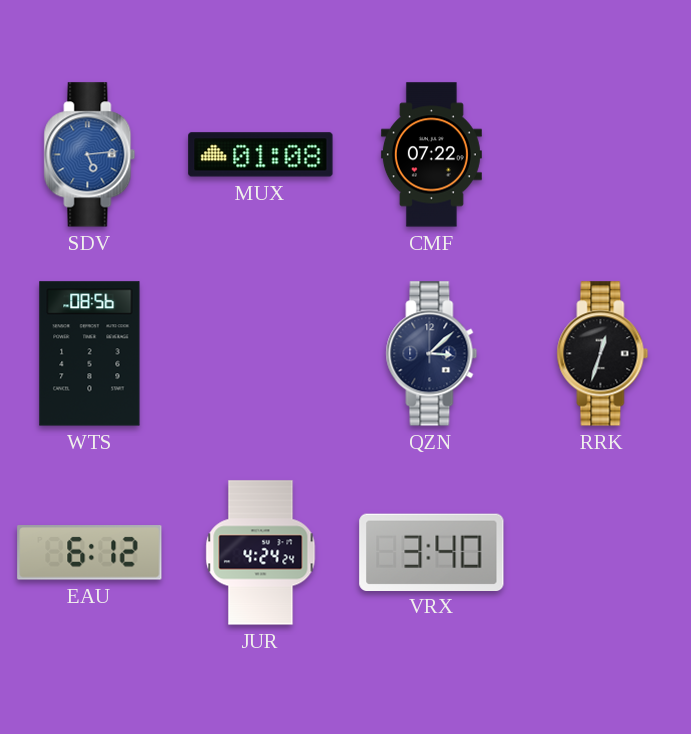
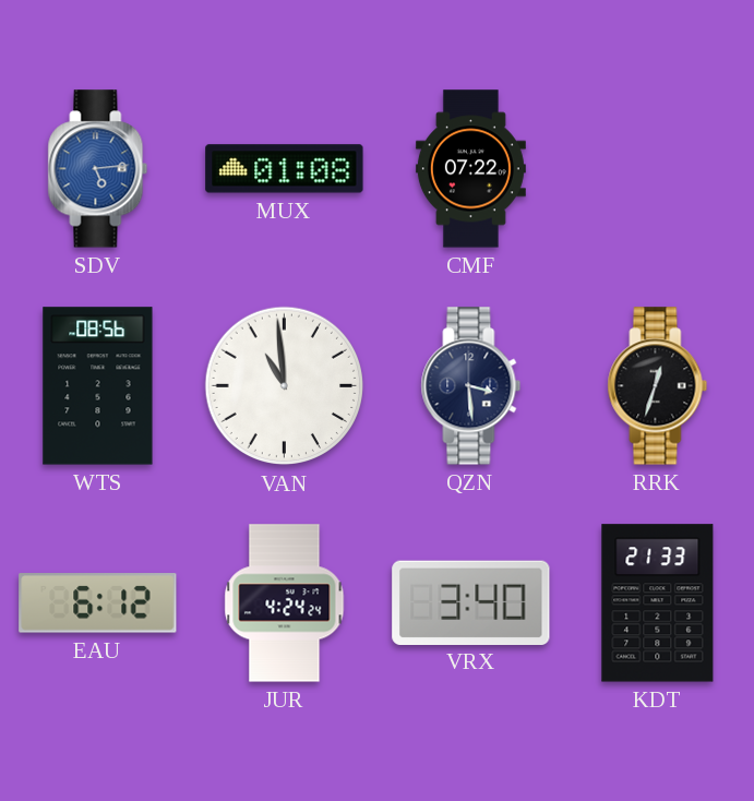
VAN: none -> 10:59
QZN: 3:08 -> 3:29
KDT: none -> 21:33
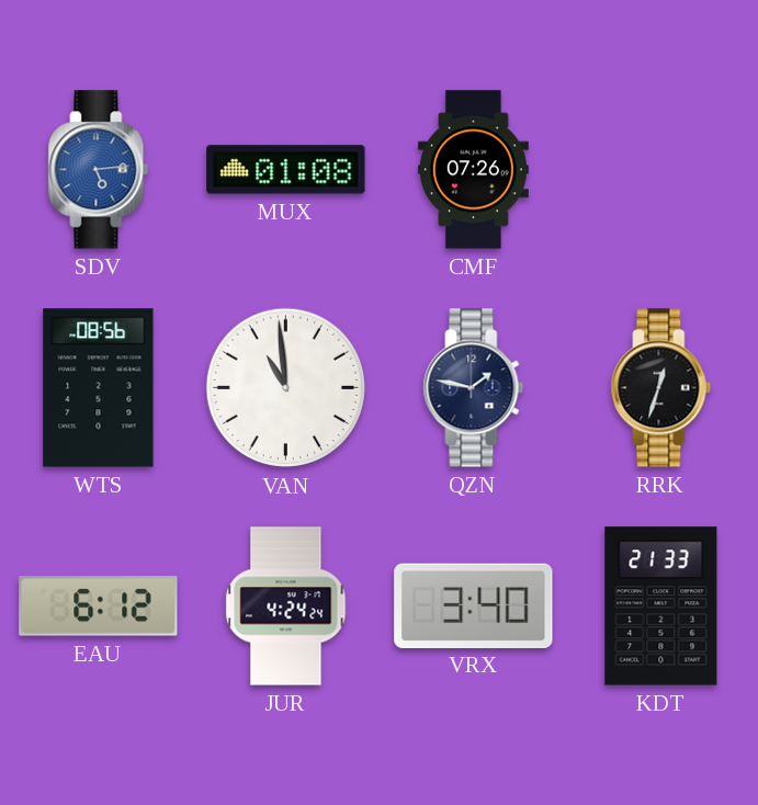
CMF: 07:22 -> 07:26
QZN: 3:29 -> 1:47
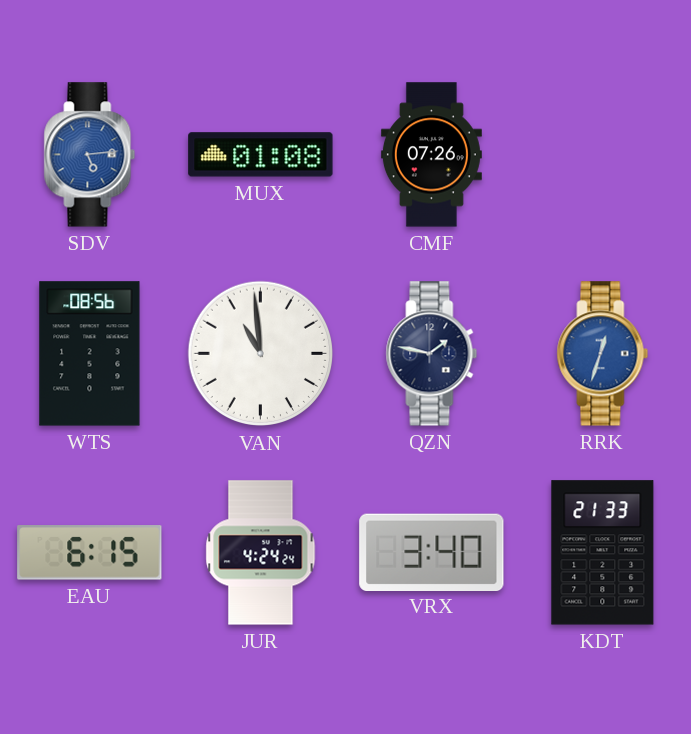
RRK dial: black -> blue
EAU: 6:12 -> 6:15
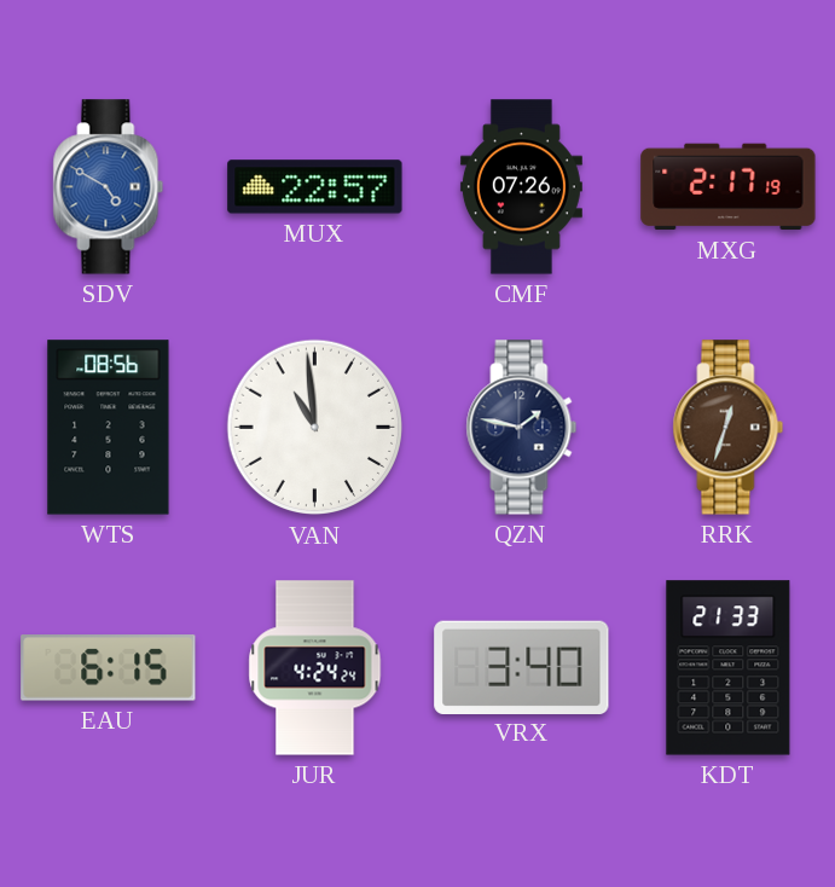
SDV: 5:14 -> 4:50
MUX: 01:08 -> 22:57
MXG: none -> 2:17
RRK dial: blue -> brown
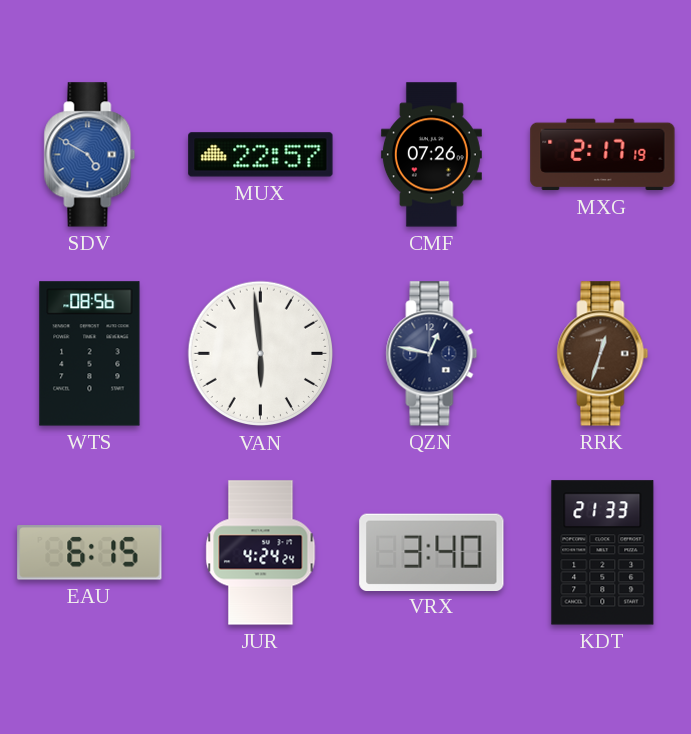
VAN: 10:59 -> 5:59
QZN: 1:47 -> 12:47
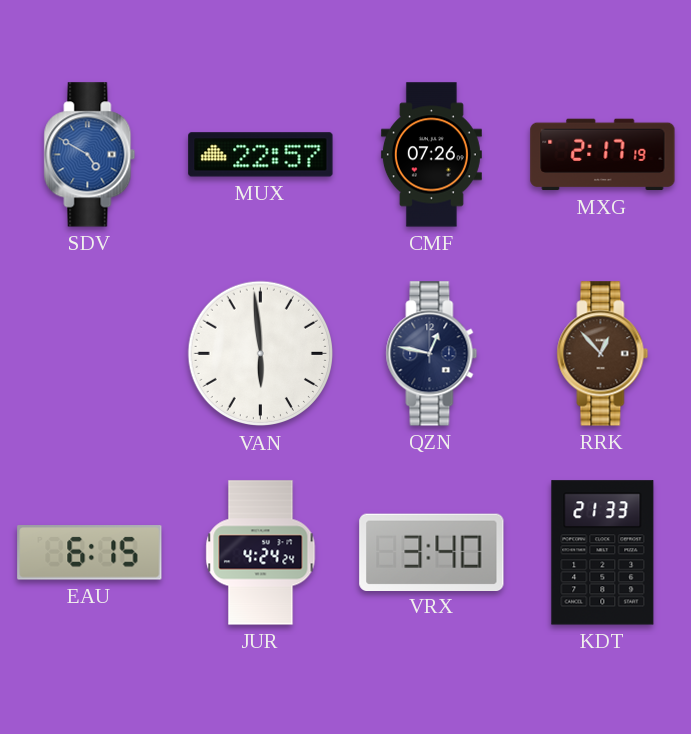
WTS: 08:56 -> none
RRK: 12:33 -> 12:53
